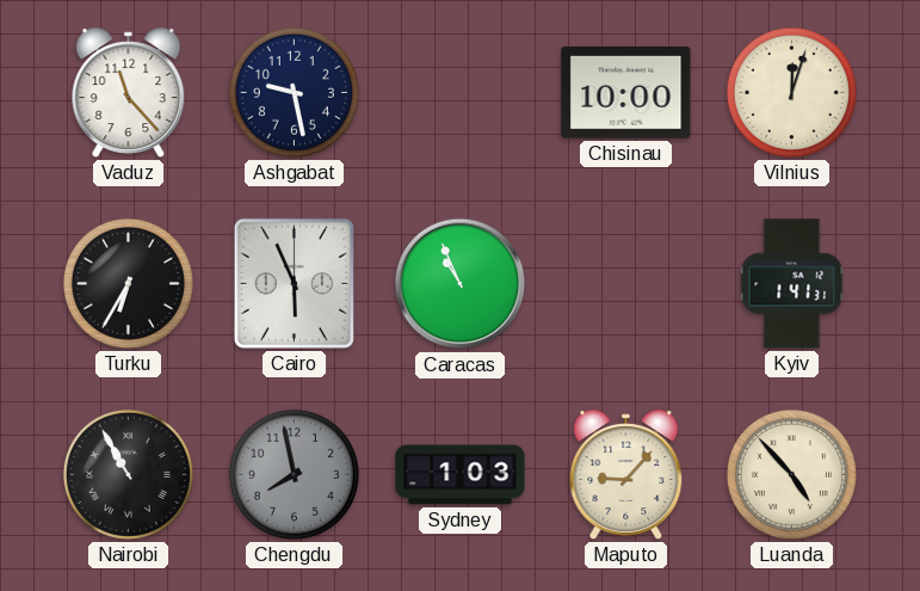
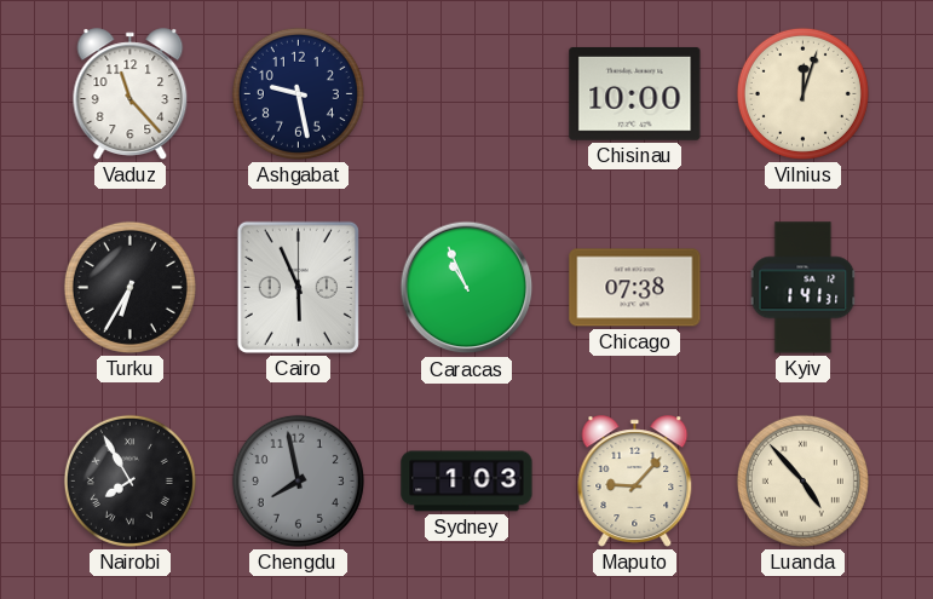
Chicago: none -> 07:38
Nairobi: 10:55 -> 7:55
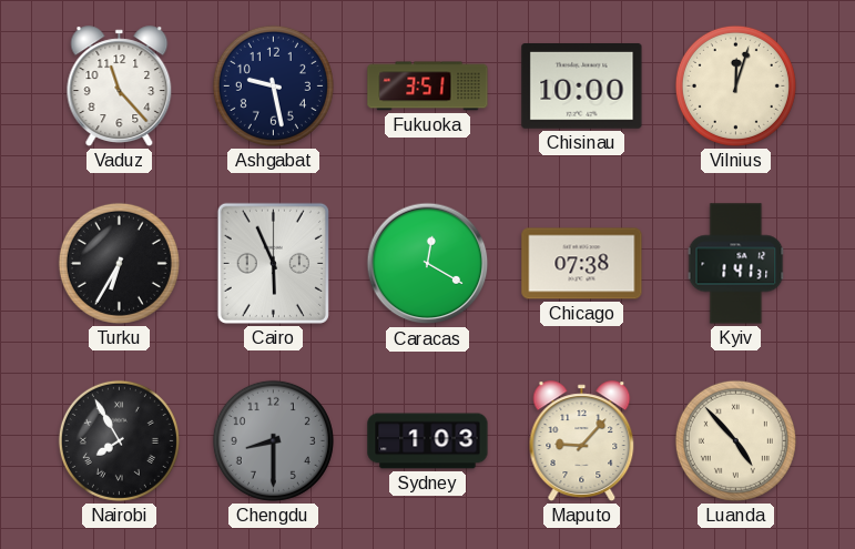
Fukuoka: none -> 3:51
Caracas: 10:56 -> 12:20
Chengdu: 7:58 -> 8:30
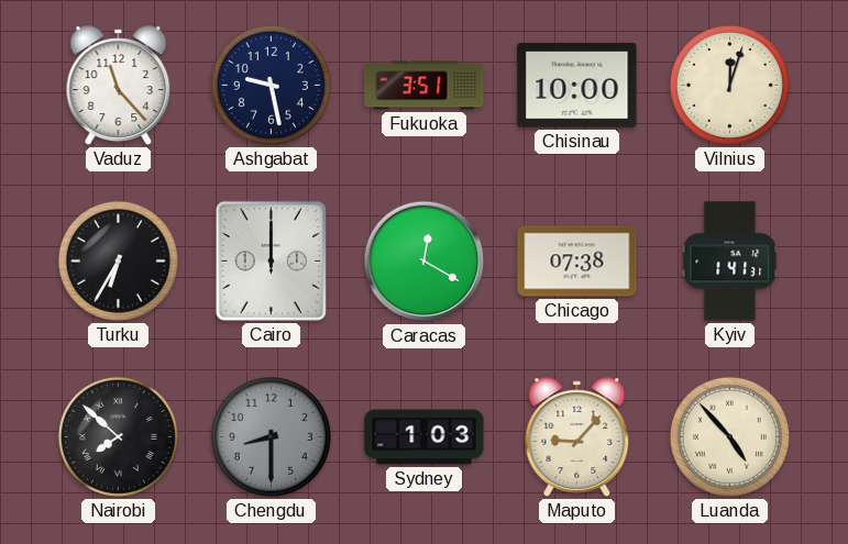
Cairo: 5:56 -> 12:00
Nairobi: 7:55 -> 7:52
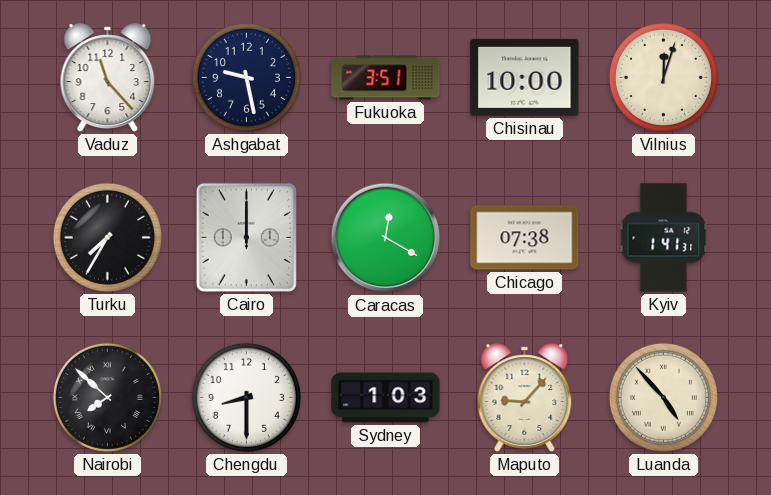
Turku: 6:35 -> 7:35
Chengdu dial: grey -> white
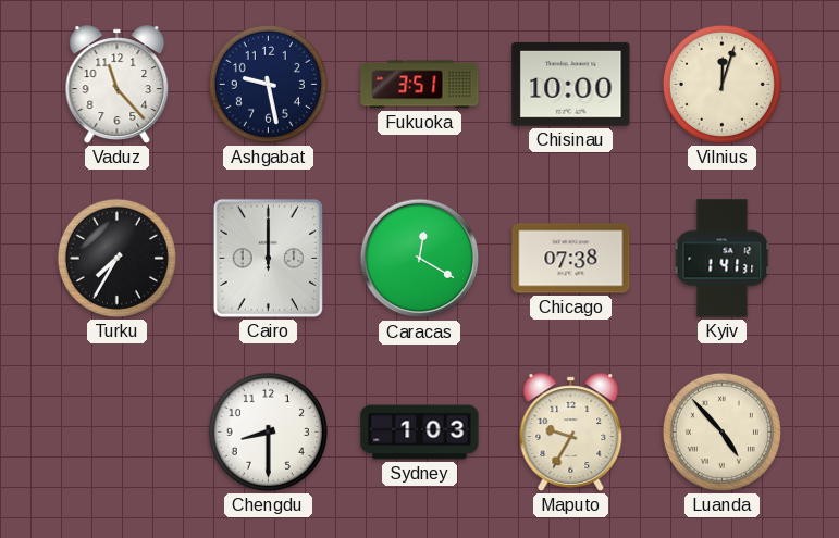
Nairobi: 7:52 -> none
Maputo: 9:07 -> 9:35
